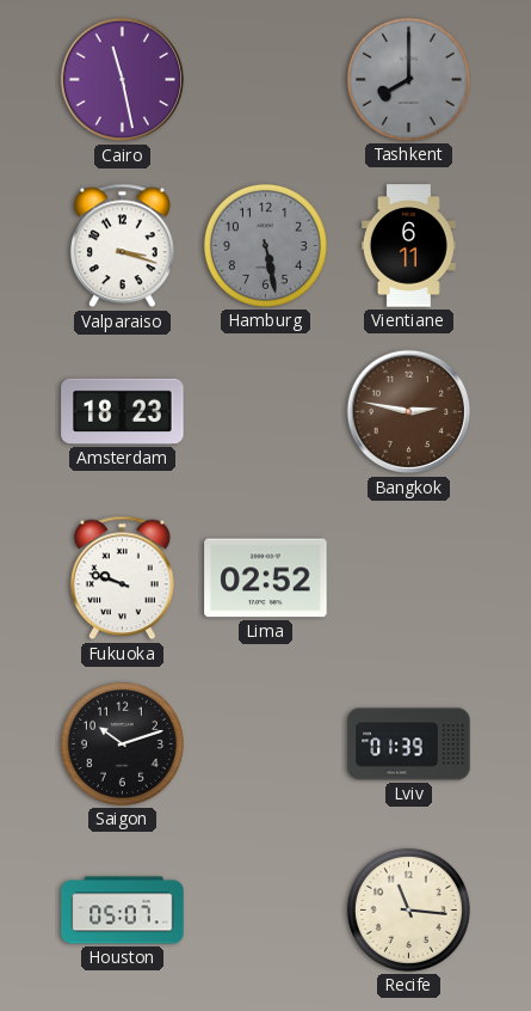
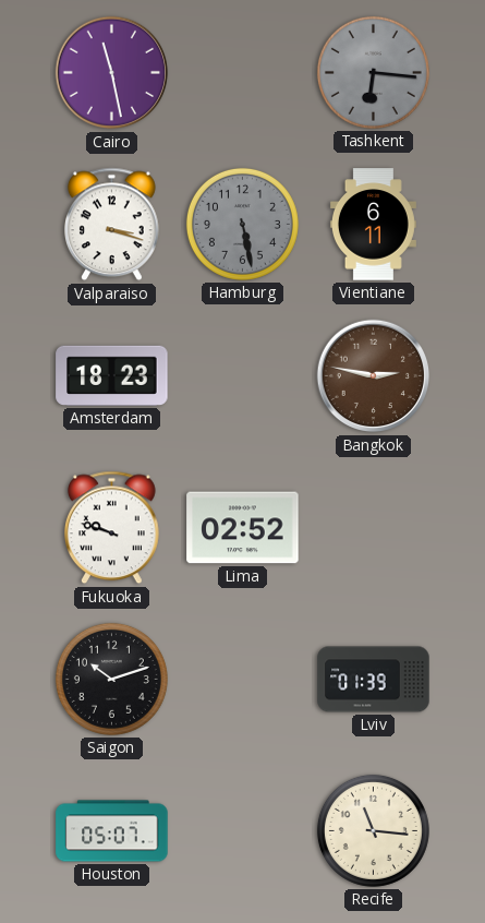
Tashkent: 8:00 -> 6:16
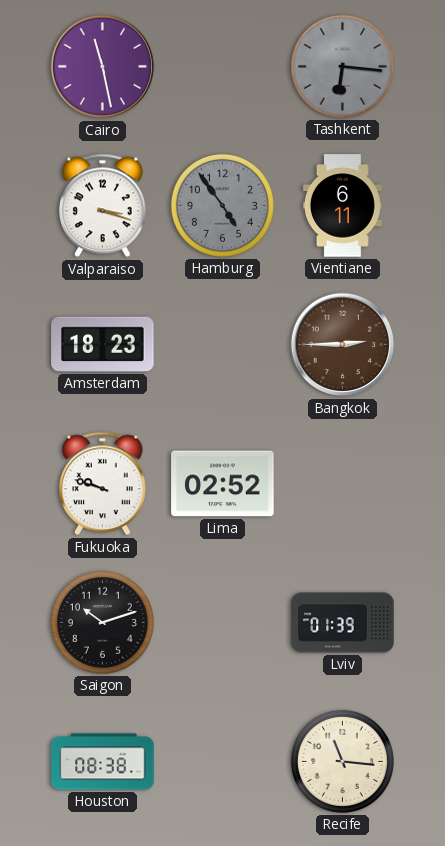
Hamburg: 5:28 -> 4:54
Bangkok: 2:47 -> 2:45
Houston: 05:07 -> 08:38
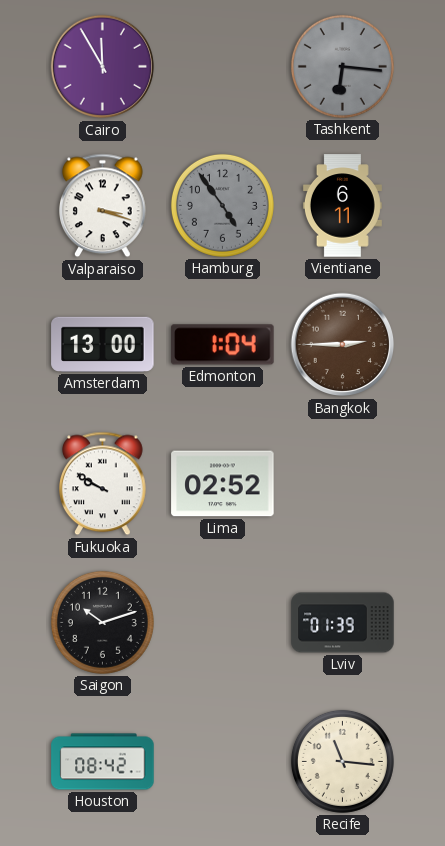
Cairo: 11:28 -> 11:55
Amsterdam: 18:23 -> 13:00
Edmonton: none -> 1:04
Fukuoka: 9:48 -> 9:50
Houston: 08:38 -> 08:42
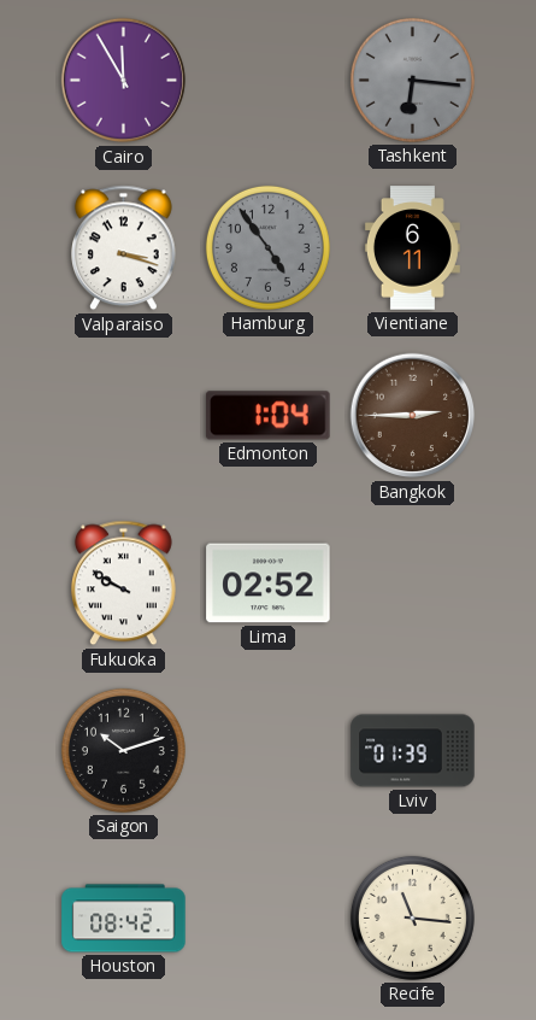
Amsterdam: 13:00 -> none
